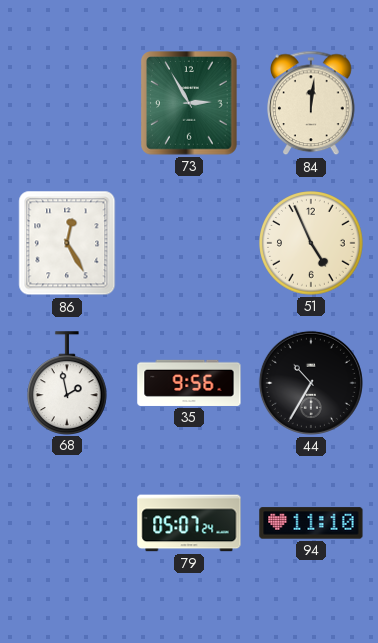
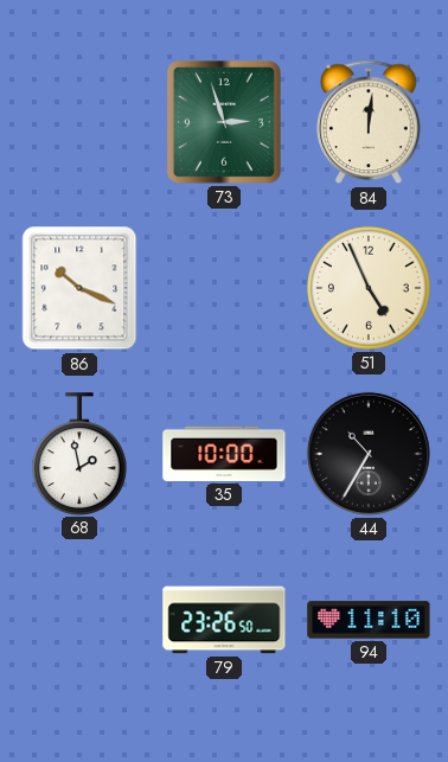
73: 2:55 -> 2:57
86: 12:25 -> 10:19
35: 9:56 -> 10:00
79: 05:07 -> 23:26
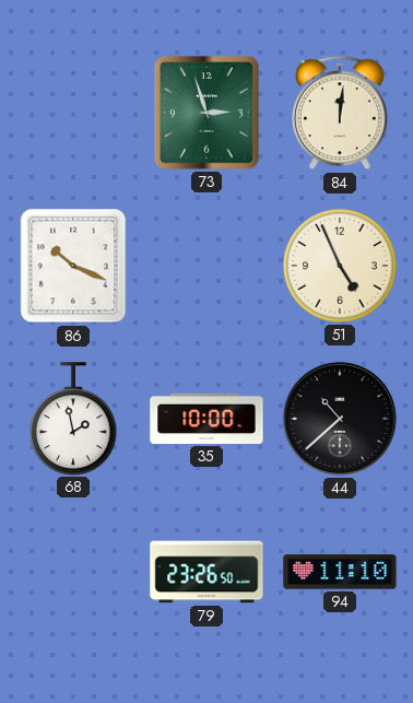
44: 10:35 -> 10:38
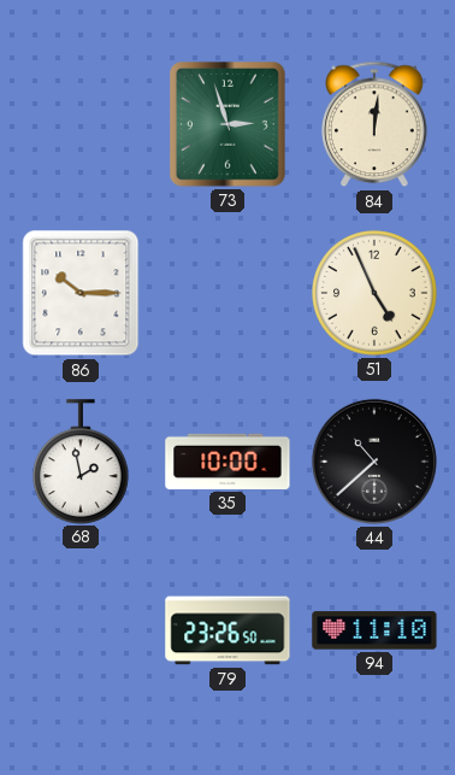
86: 10:19 -> 10:15
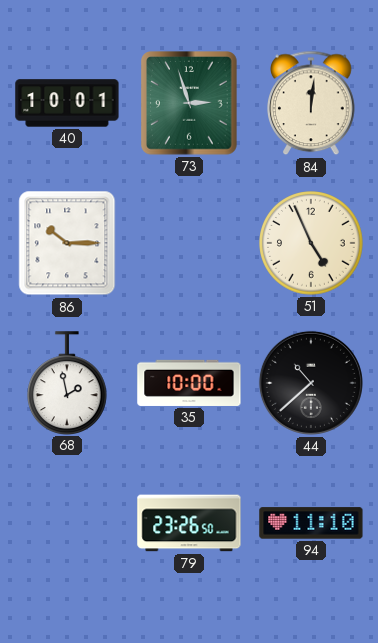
40: none -> 10:01
